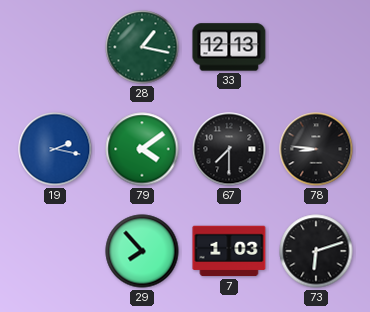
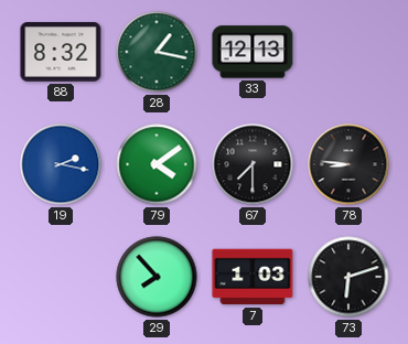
88: none -> 8:32
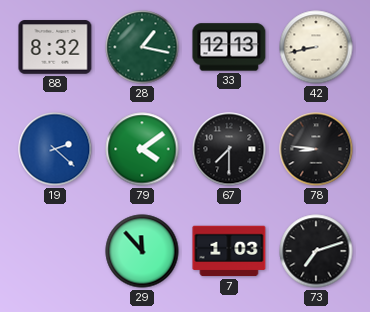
42: none -> 8:43
19: 2:17 -> 2:22
29: 7:53 -> 11:53
73: 6:12 -> 7:12
